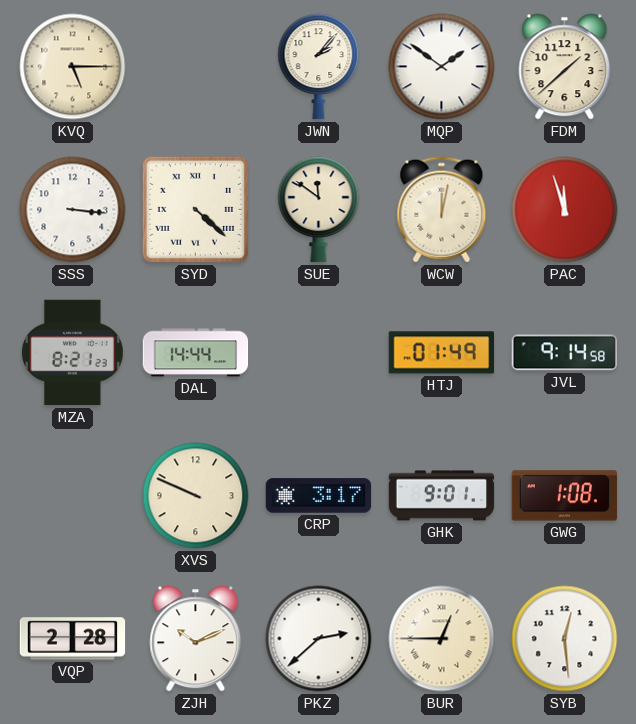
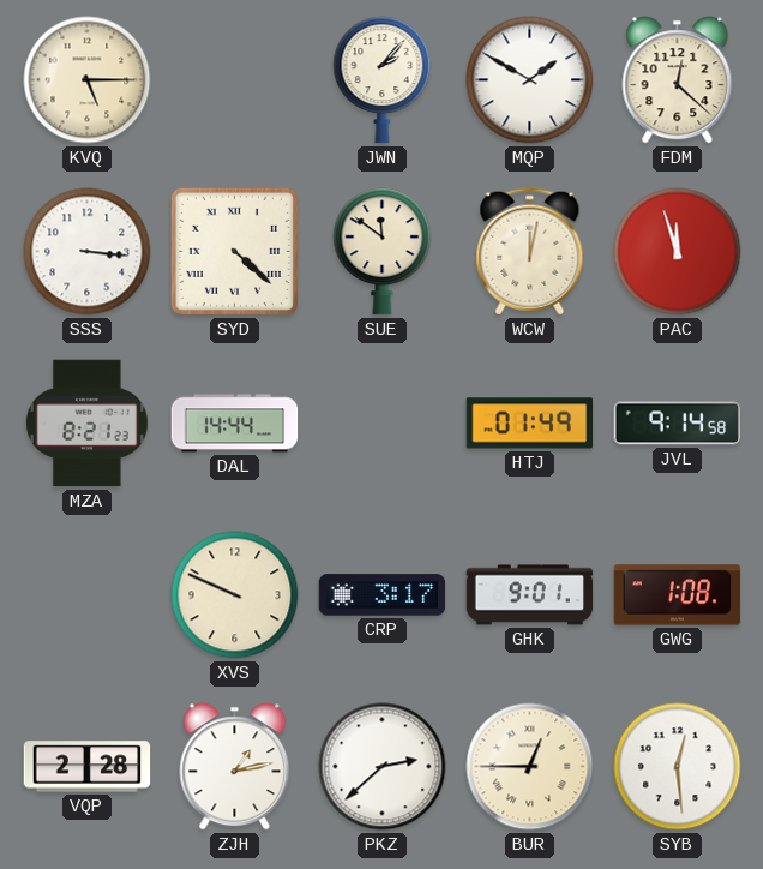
MQP: 1:51 -> 1:50
FDM: 1:38 -> 12:22
ZJH: 10:11 -> 1:13
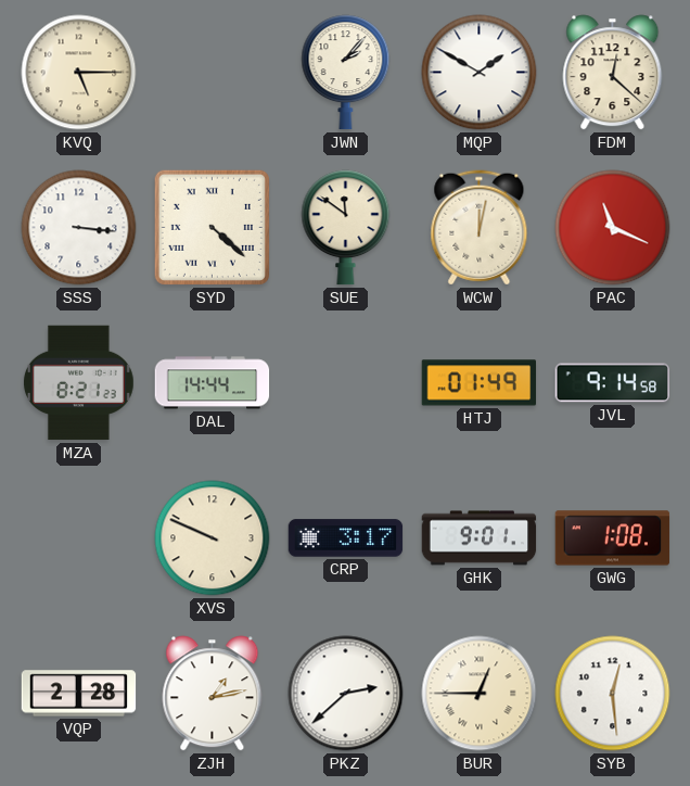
PAC: 11:57 -> 11:19
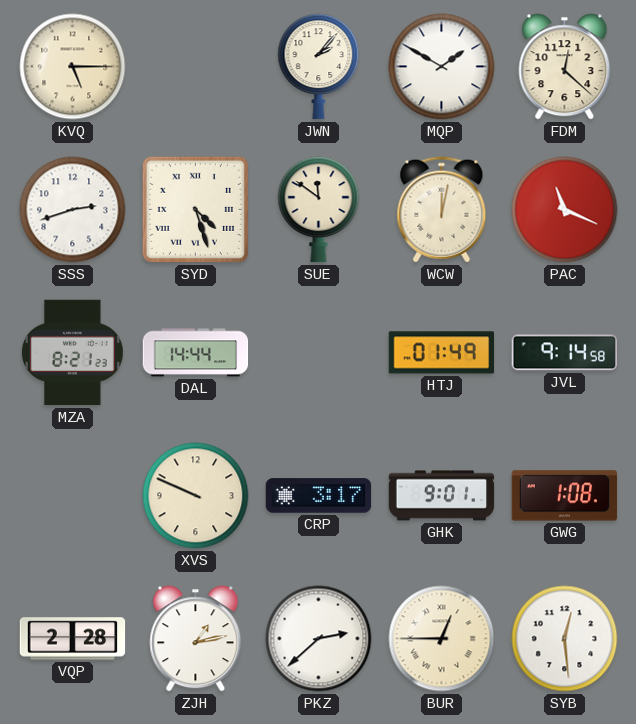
SSS: 3:16 -> 2:42
SYD: 4:22 -> 4:27
